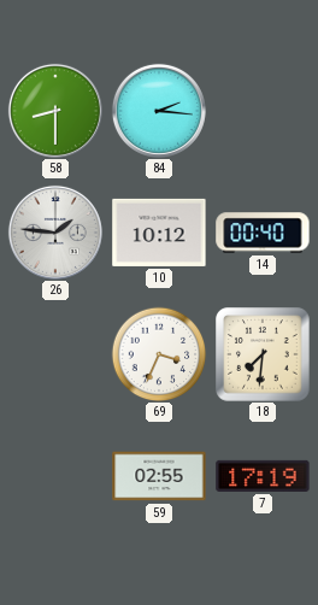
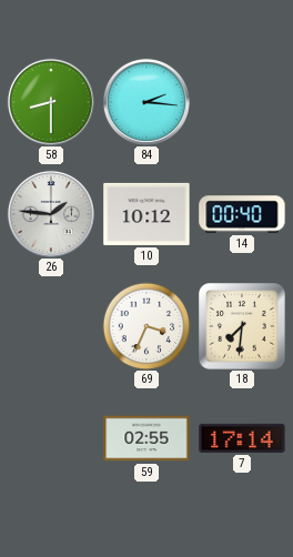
7: 17:19 -> 17:14
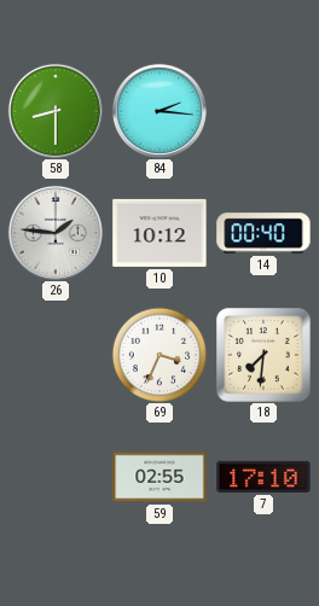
7: 17:14 -> 17:10
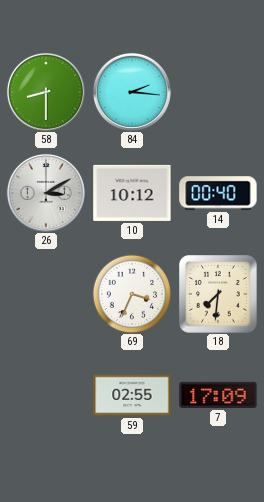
26: 1:46 -> 3:10
7: 17:10 -> 17:09
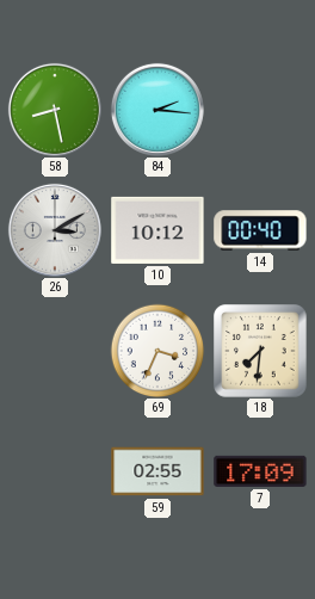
58: 8:30 -> 8:28
